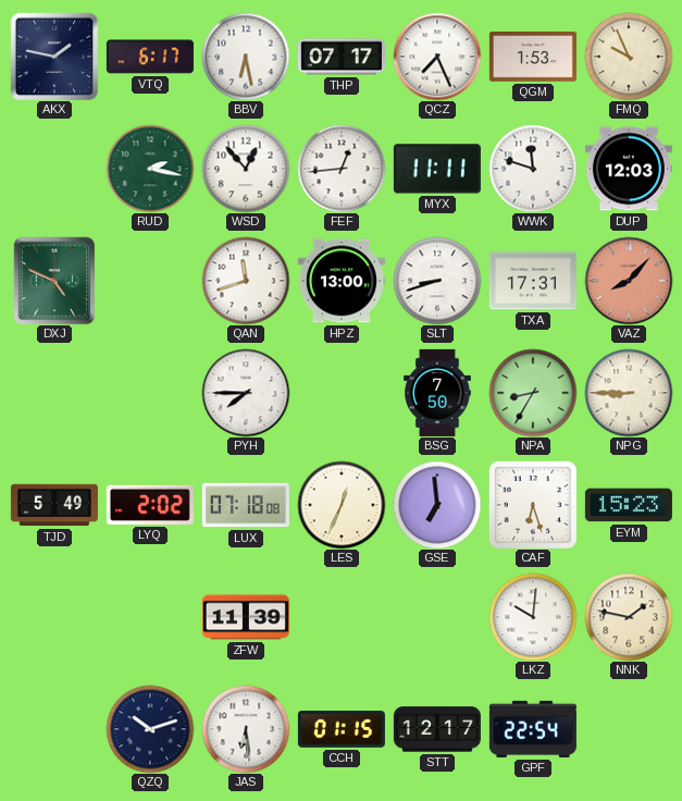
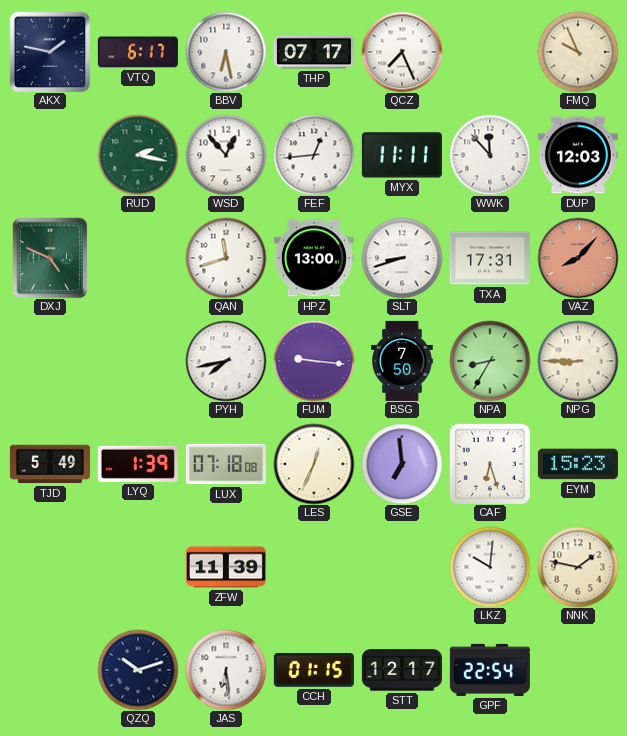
QGM: 1:53 -> none
WWK: 11:48 -> 11:53
PYH: 7:45 -> 7:43
FUM: none -> 9:16
LYQ: 2:02 -> 1:39
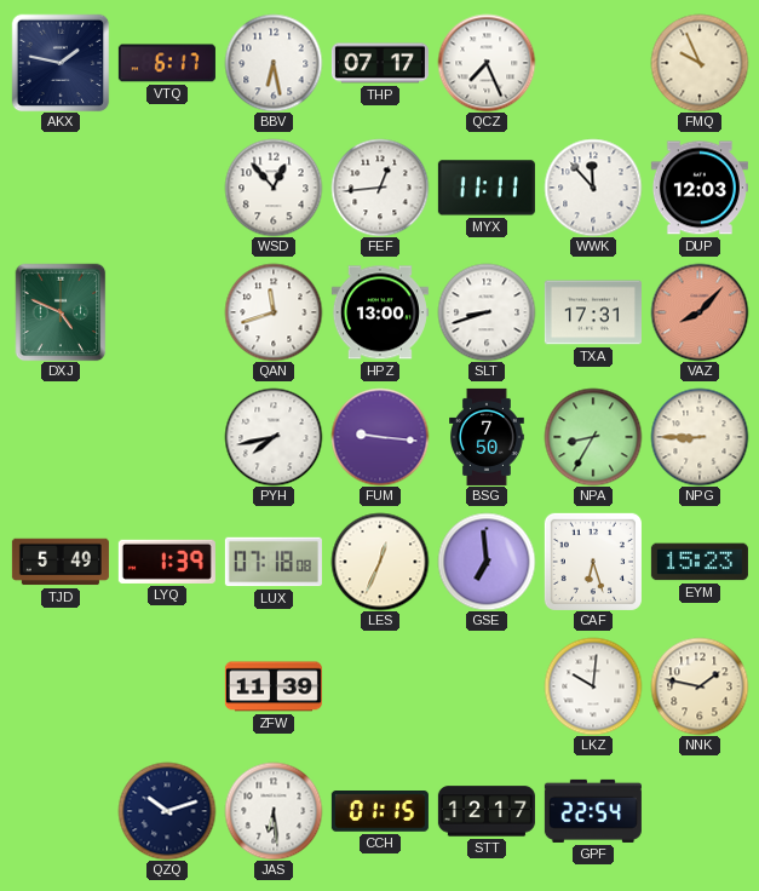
RUD: 2:17 -> none
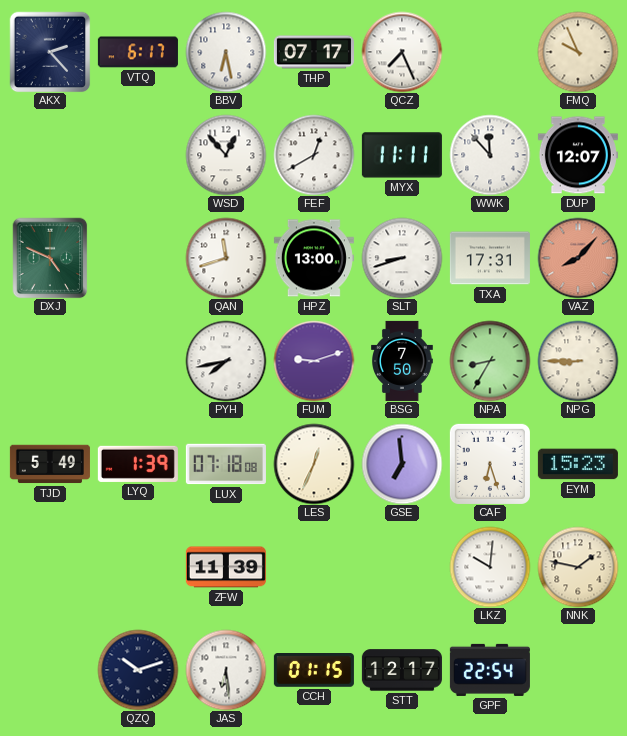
AKX: 1:47 -> 2:23
FEF: 12:44 -> 12:40
DUP: 12:03 -> 12:07
FUM: 9:16 -> 9:12
